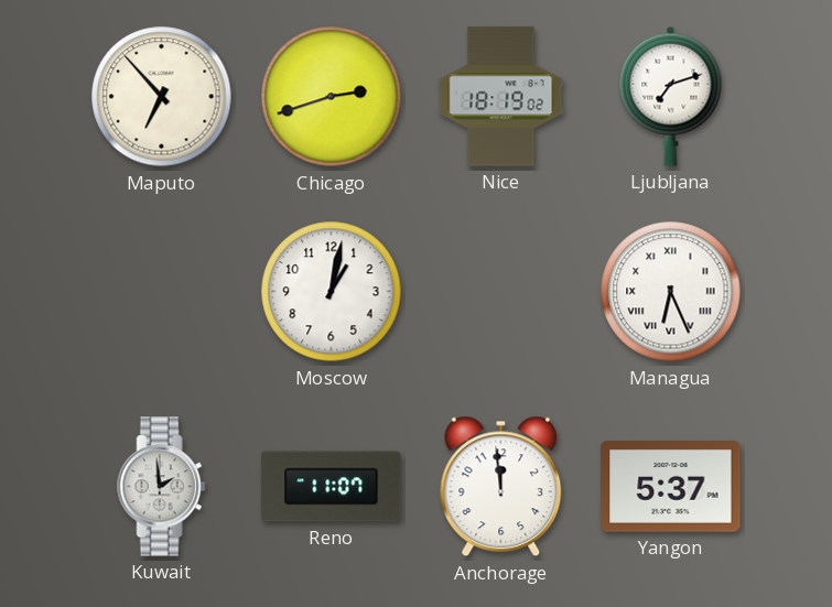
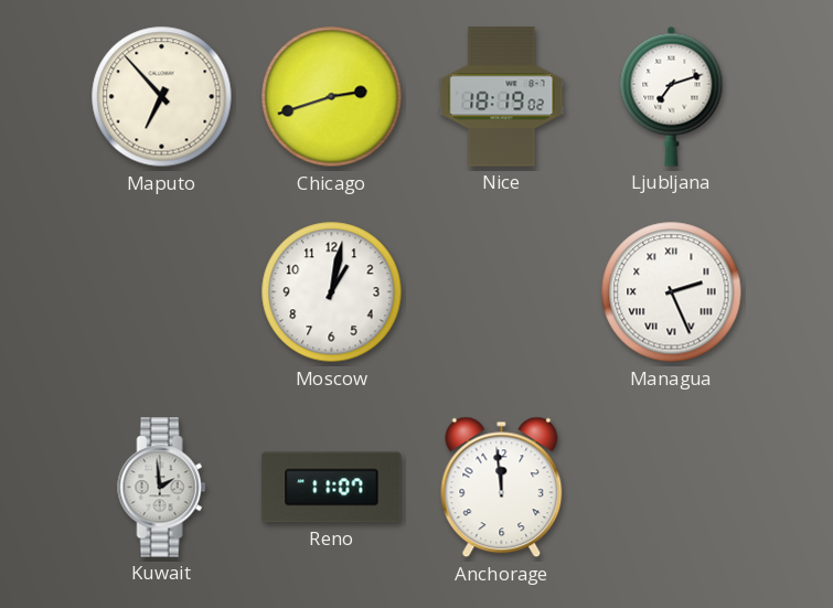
Managua: 6:26 -> 2:26
Yangon: 5:37 -> none
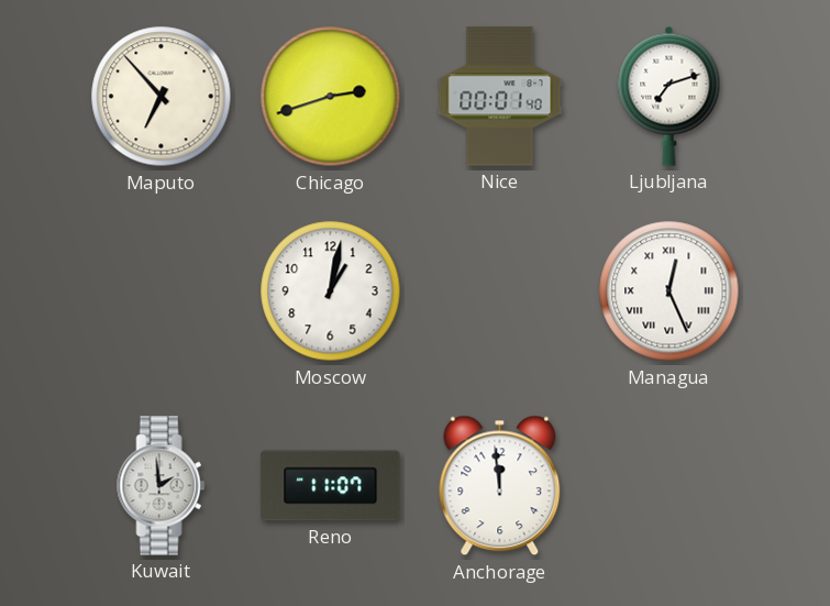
Nice: 18:19 -> 00:01
Managua: 2:26 -> 12:26
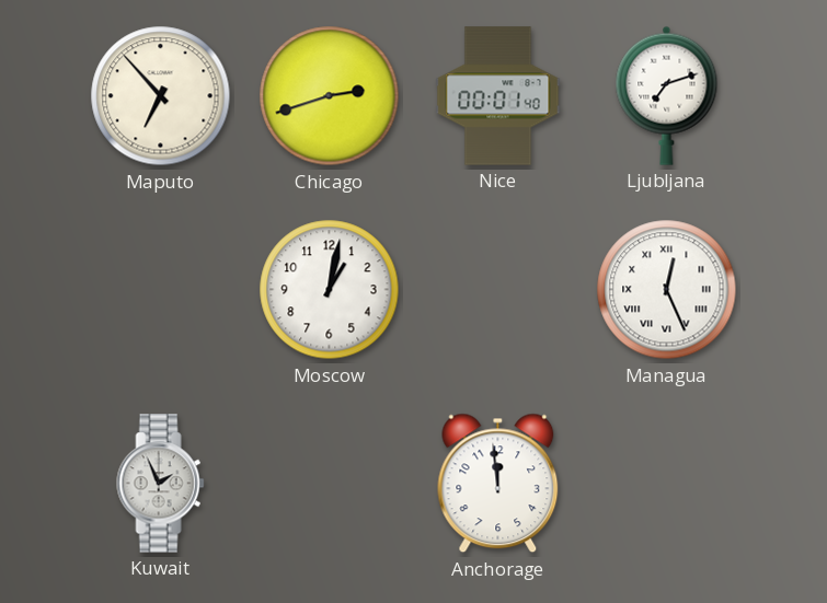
Kuwait: 1:59 -> 1:56
Reno: 11:07 -> none
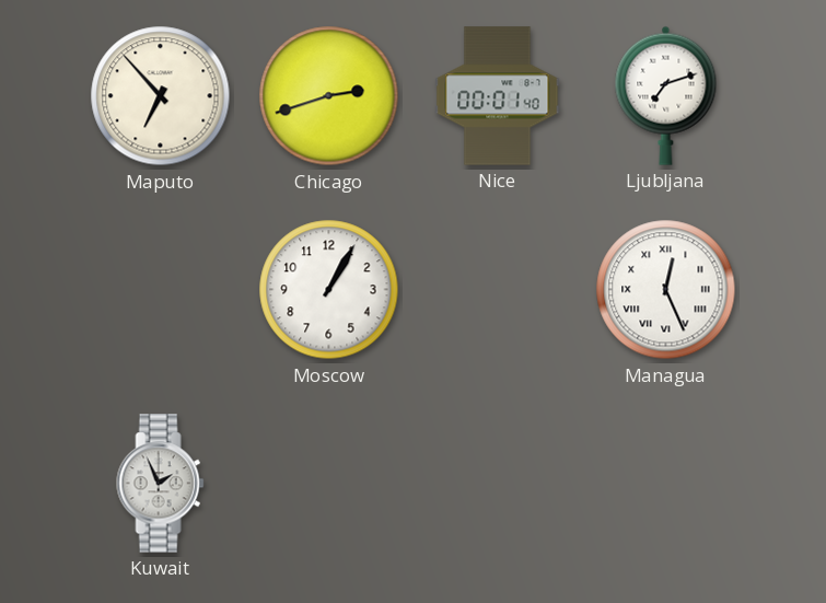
Moscow: 1:02 -> 1:05
Anchorage: 11:59 -> none
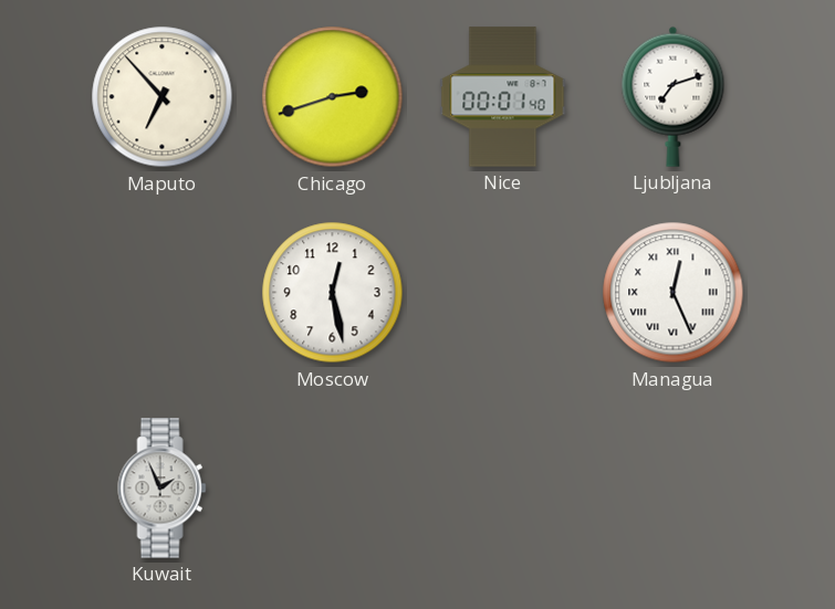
Moscow: 1:05 -> 12:28
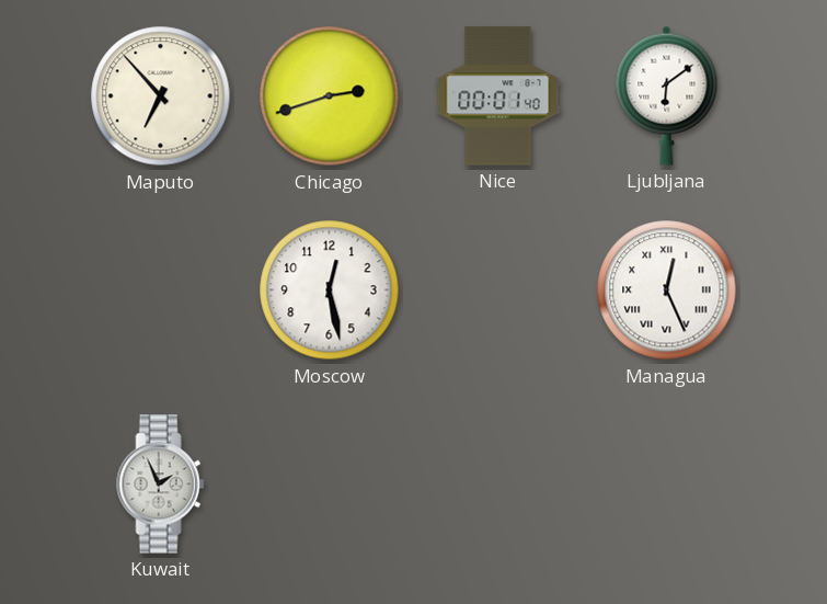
Ljubljana: 7:12 -> 6:09
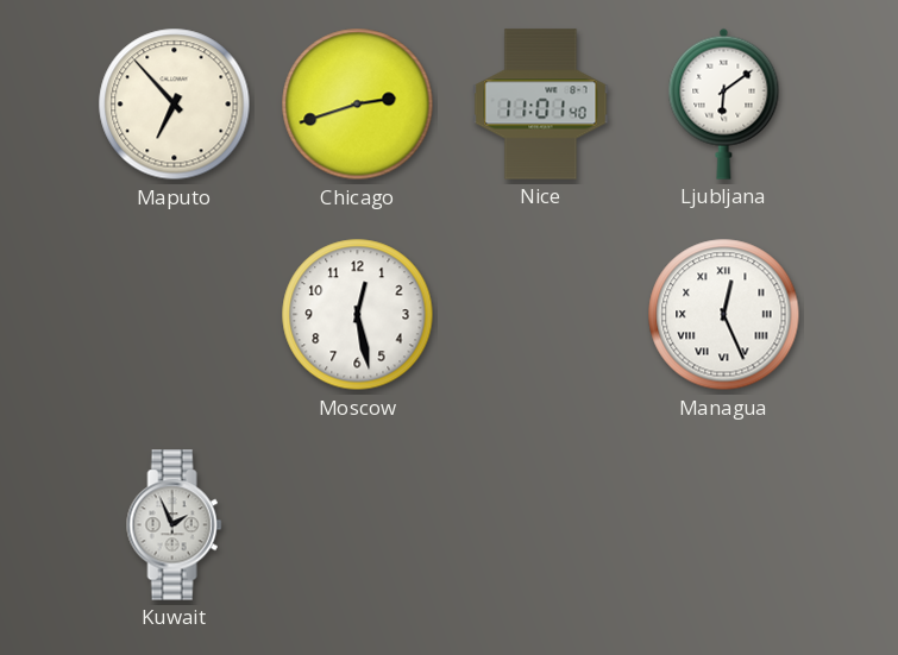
Nice: 00:01 -> 11:01
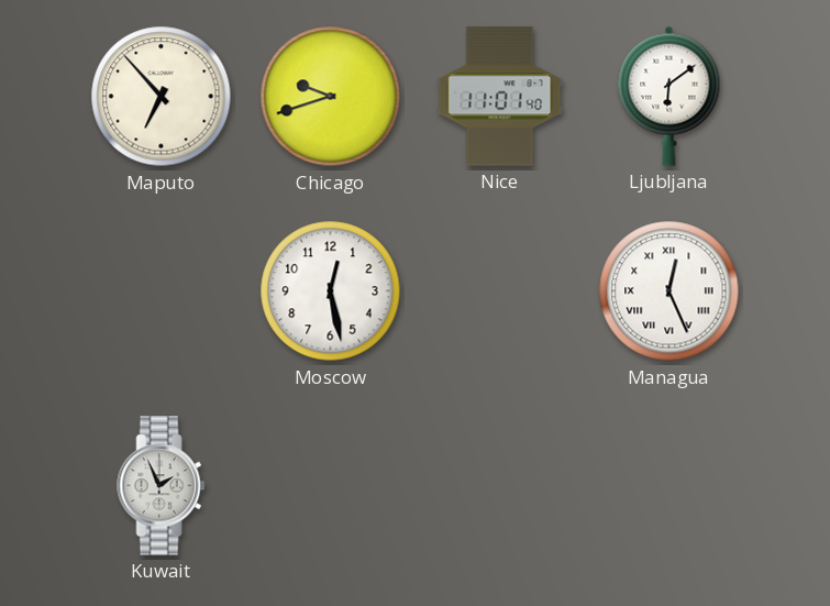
Chicago: 2:42 -> 9:42
